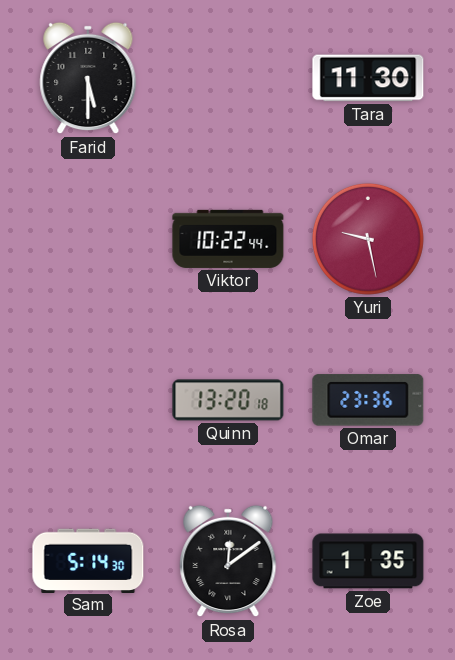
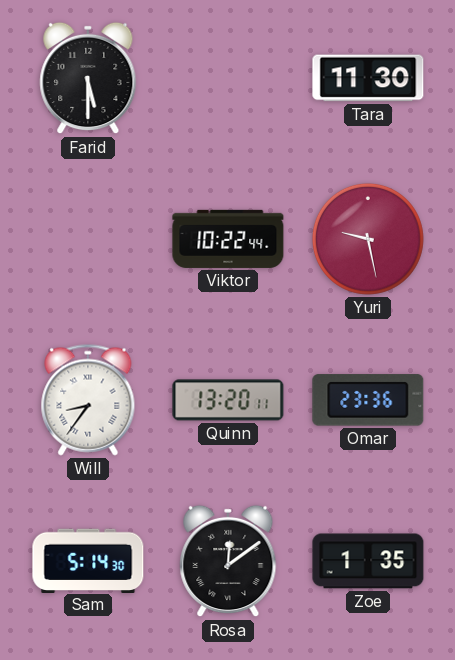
Will: none -> 8:36
Quinn: 13:20:18 -> 13:20:11
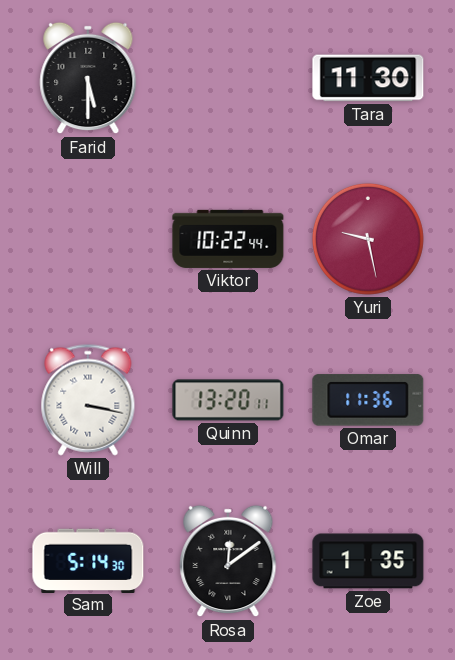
Will: 8:36 -> 3:17
Omar: 23:36 -> 11:36
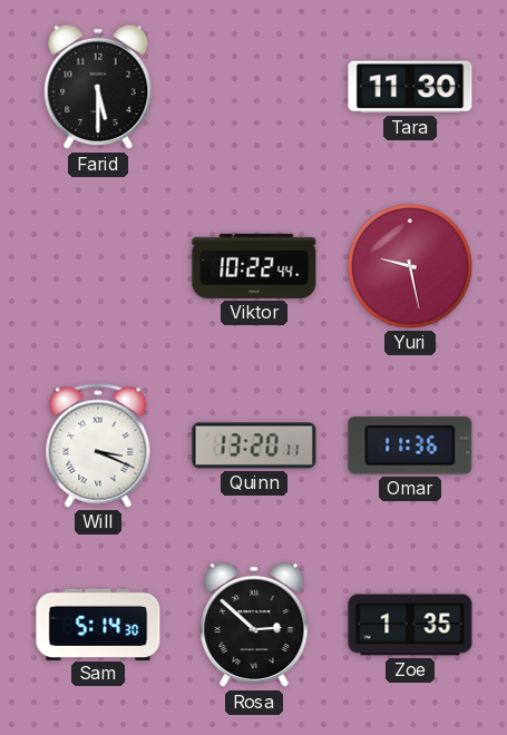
Will: 3:17 -> 3:19
Rosa: 12:09 -> 2:52
